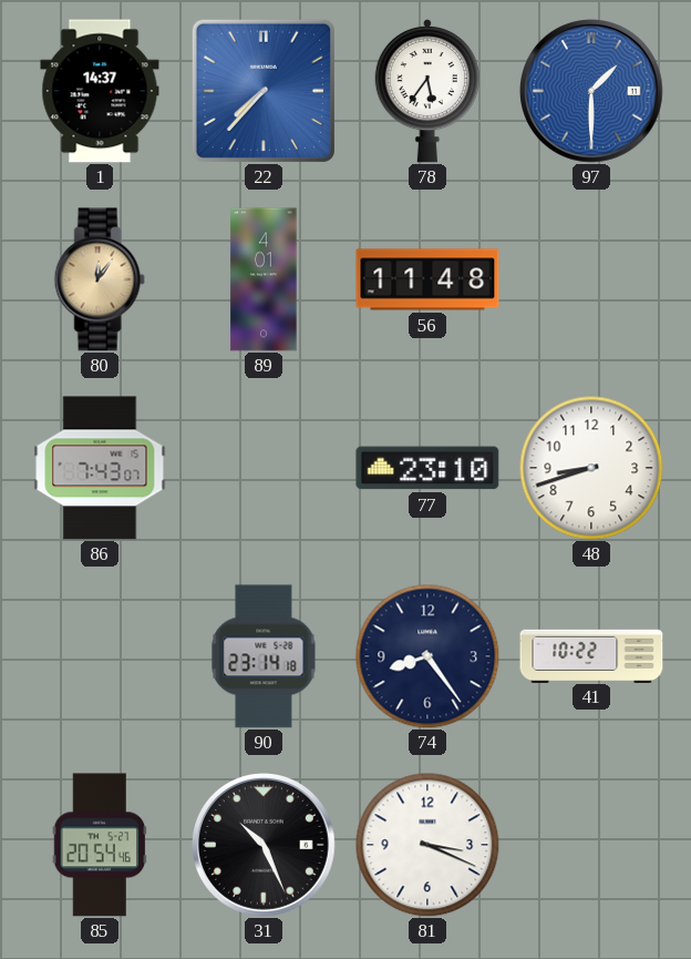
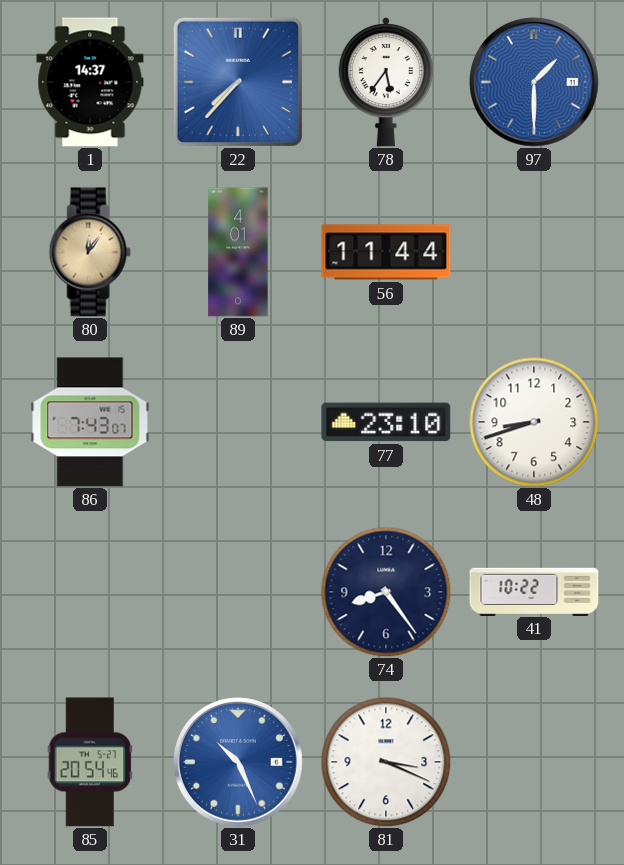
56: 11:48 -> 11:44
90: 23:14 -> none
31 dial: black -> blue
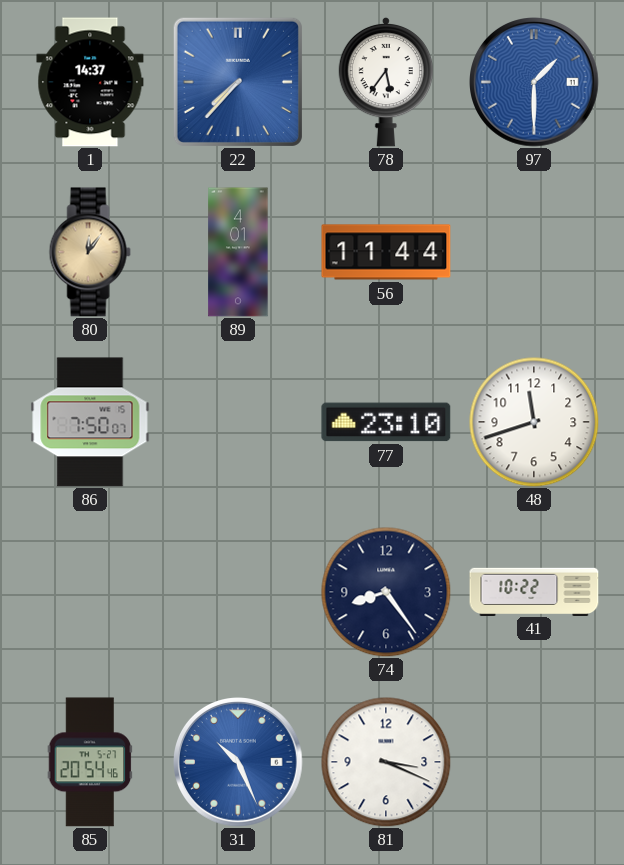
86: 7:43 -> 7:50
48: 8:42 -> 11:42
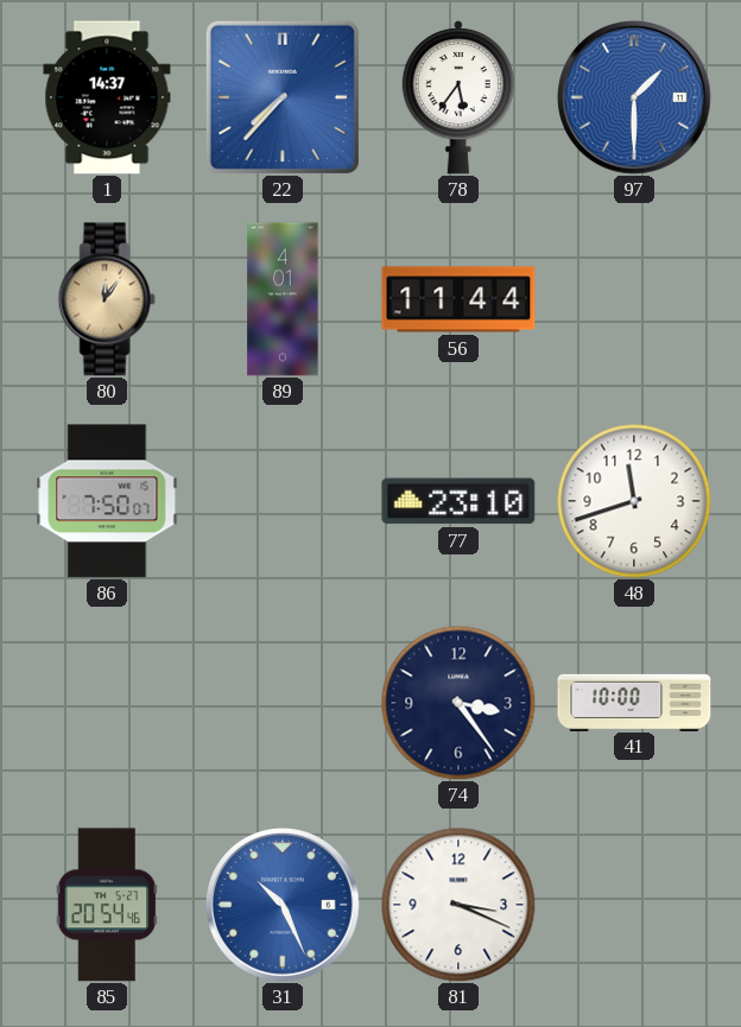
74: 8:24 -> 3:24
41: 10:22 -> 10:00
